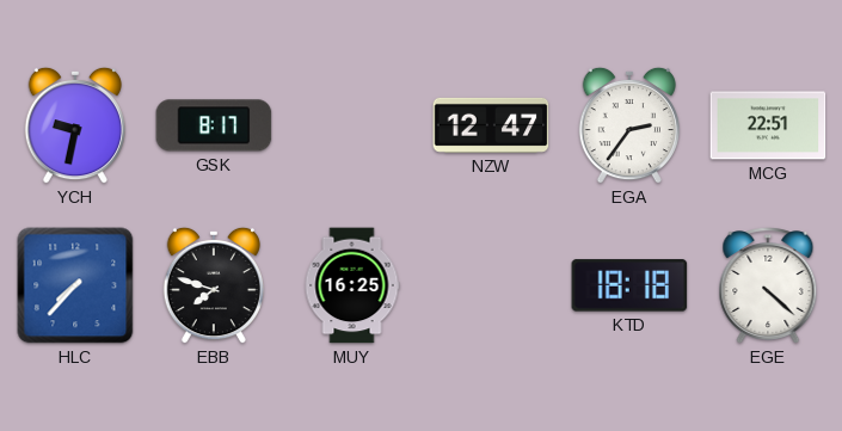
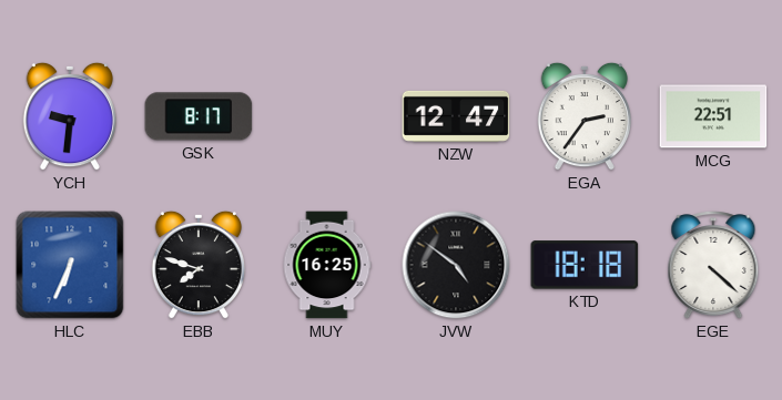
YCH: 9:32 -> 9:31
HLC: 7:37 -> 6:34
JVW: none -> 4:51
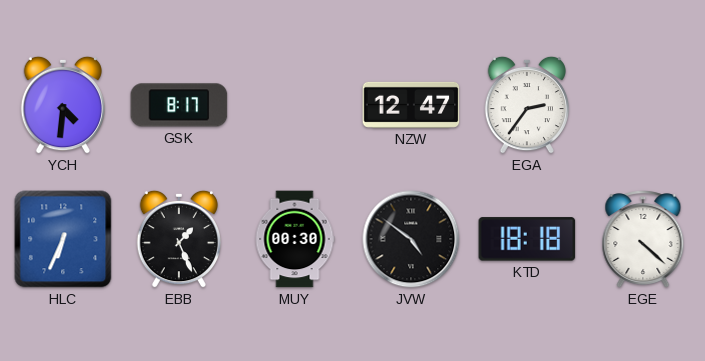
YCH: 9:31 -> 4:31
MCG: 22:51 -> none
EBB: 7:48 -> 1:26
MUY: 16:25 -> 00:30
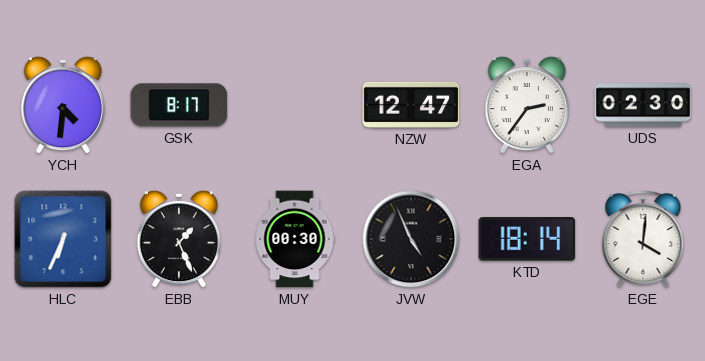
UDS: none -> 02:30
JVW: 4:51 -> 4:56
KTD: 18:18 -> 18:14
EGE: 4:22 -> 4:01
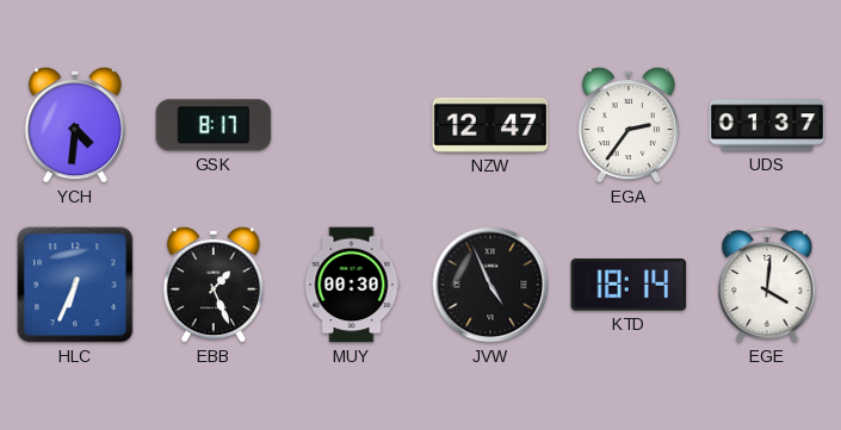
UDS: 02:30 -> 01:37
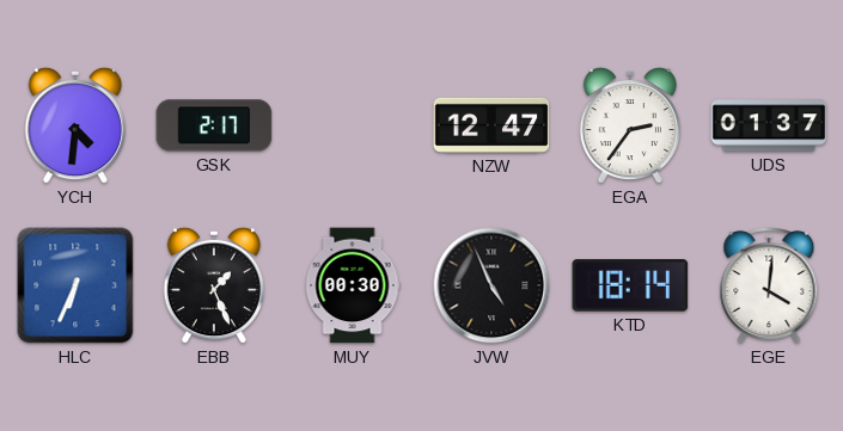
GSK: 8:17 -> 2:17
